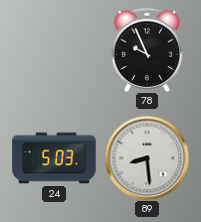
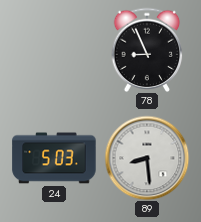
78: 9:56 -> 8:56
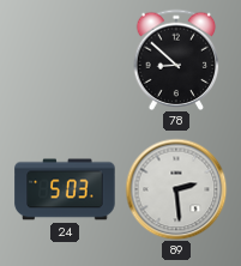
78: 8:56 -> 8:52
89: 8:29 -> 2:29
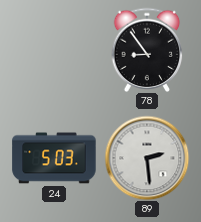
78: 8:52 -> 8:54
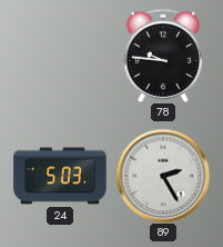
78: 8:54 -> 9:46
89: 2:29 -> 2:25
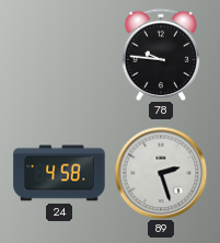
24: 5:03 -> 4:58
89: 2:25 -> 2:27
